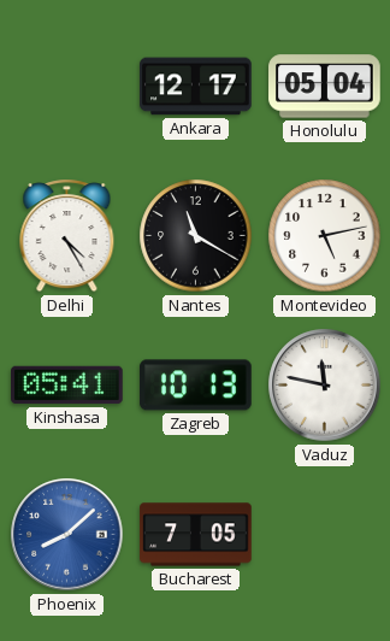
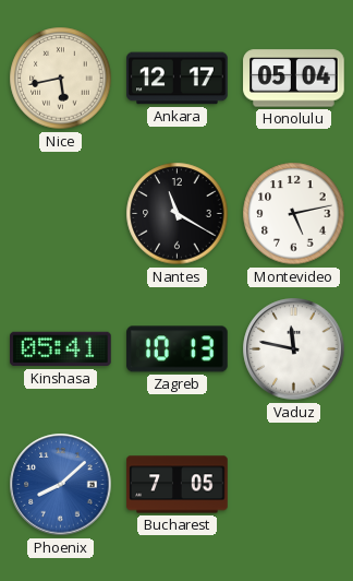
Nice: none -> 5:43
Delhi: 4:25 -> none
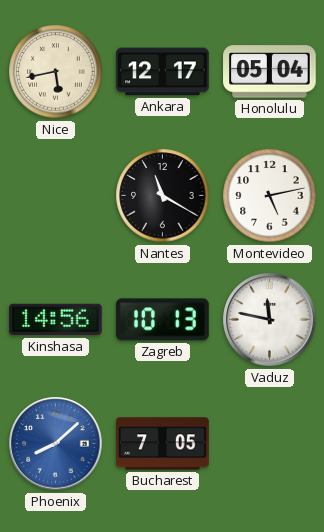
Kinshasa: 05:41 -> 14:56
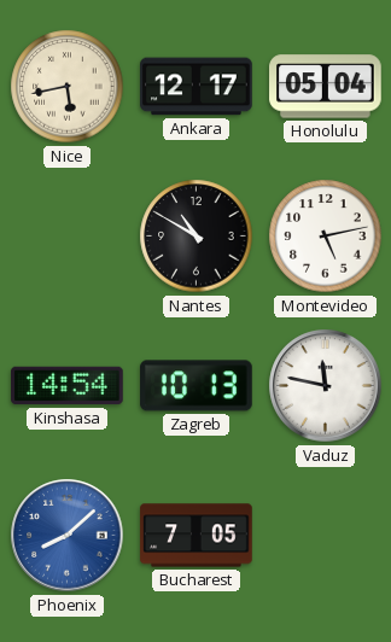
Nantes: 11:20 -> 10:50
Kinshasa: 14:56 -> 14:54
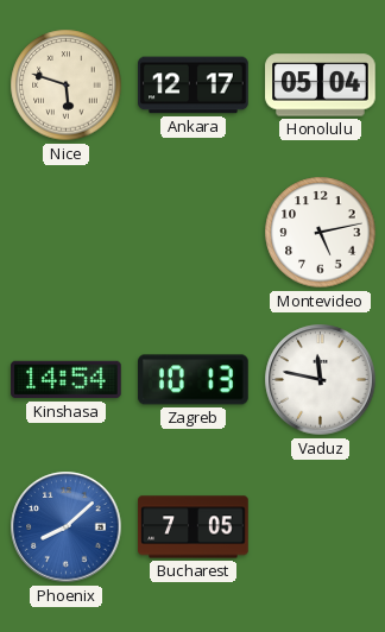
Nice: 5:43 -> 5:48
Nantes: 10:50 -> none
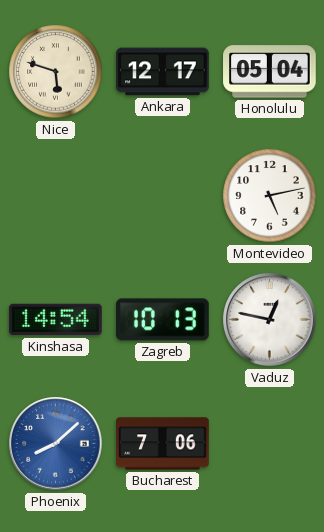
Vaduz: 11:47 -> 12:47
Bucharest: 7:05 -> 7:06
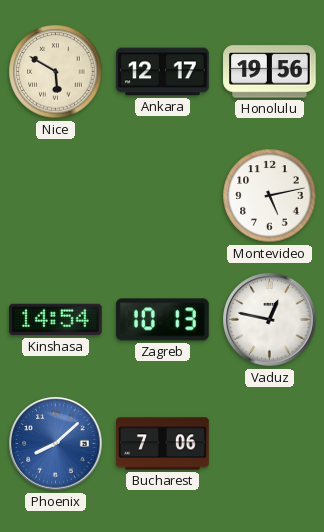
Nice: 5:48 -> 5:50
Honolulu: 05:04 -> 19:56
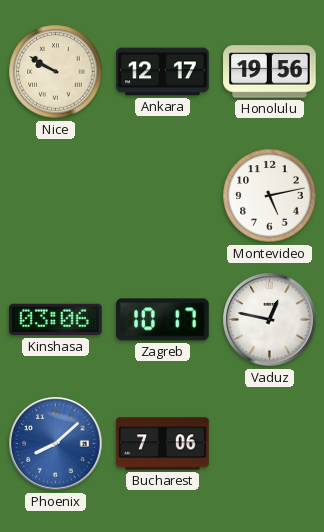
Nice: 5:50 -> 9:50
Kinshasa: 14:54 -> 03:06
Zagreb: 10:13 -> 10:17
